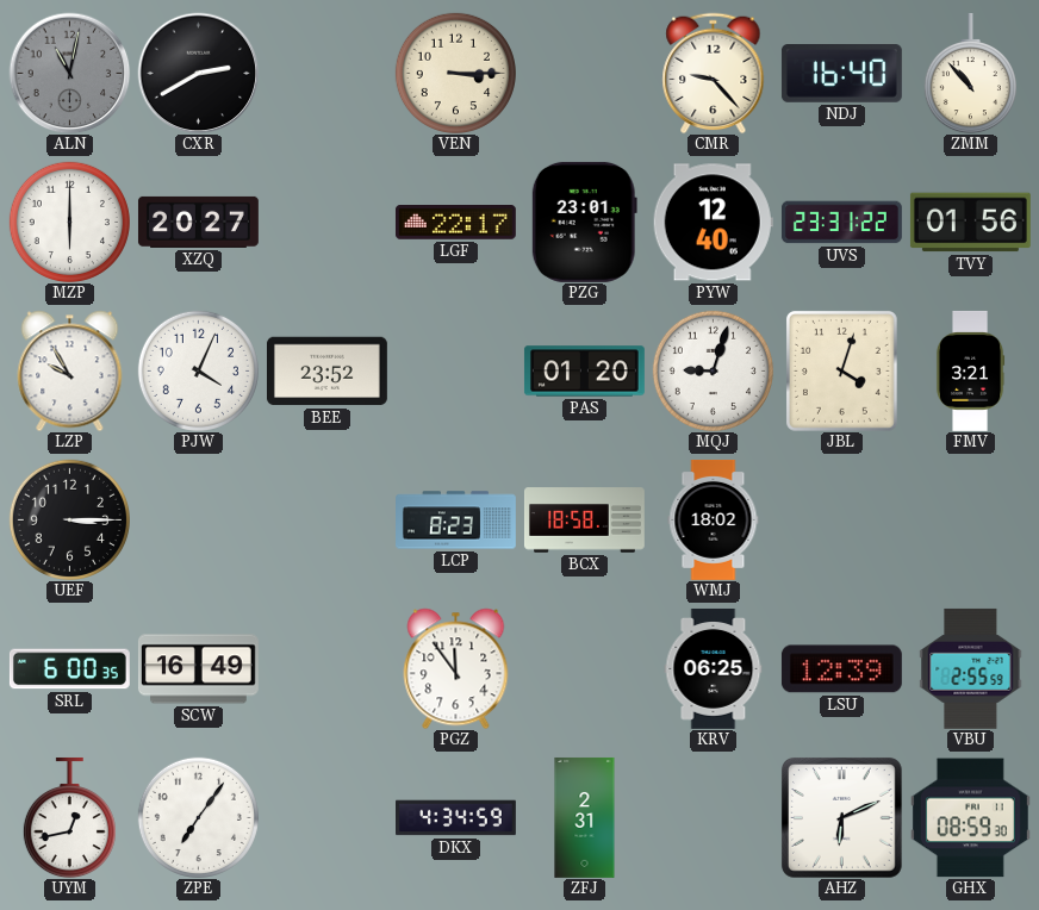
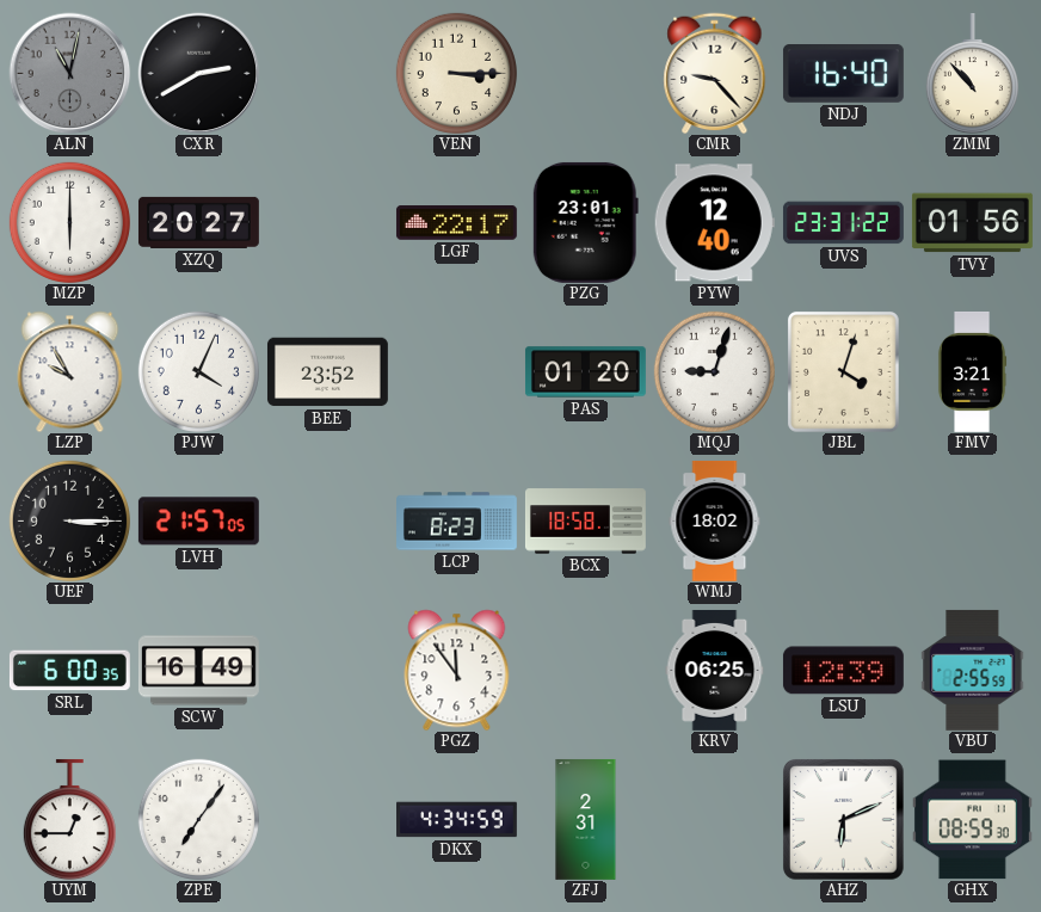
LVH: none -> 21:57
UYM: 12:43 -> 12:45
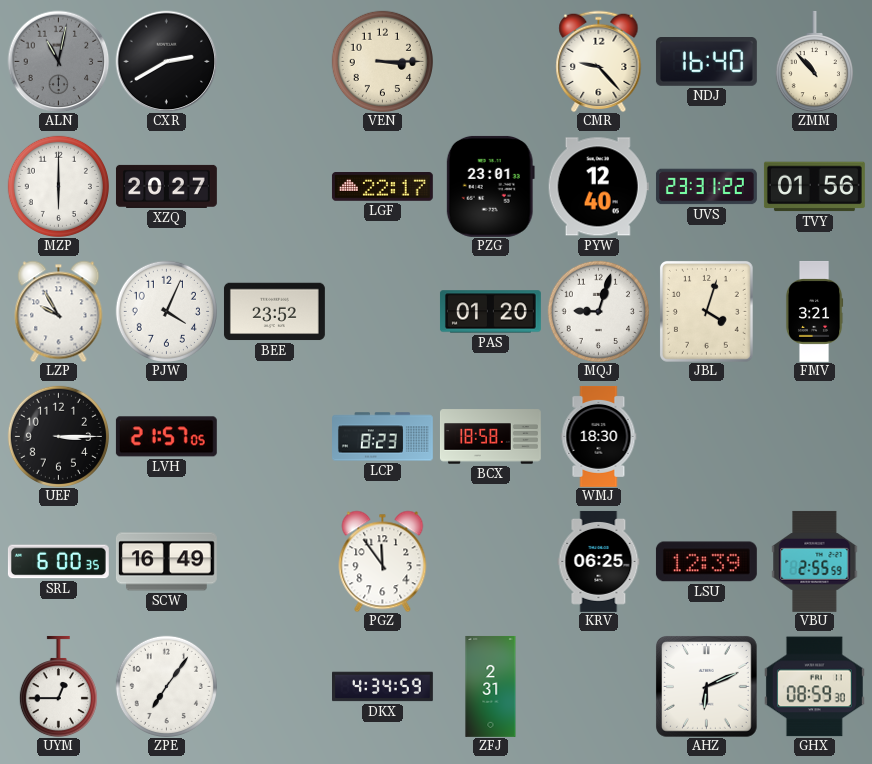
WMJ: 18:02 -> 18:30
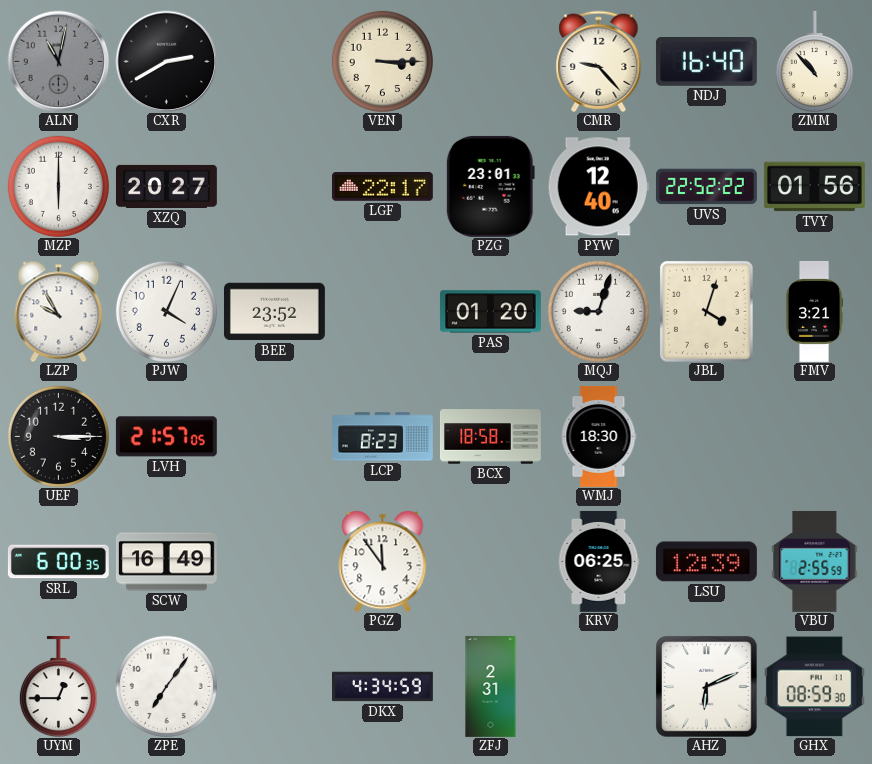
UVS: 23:31 -> 22:52
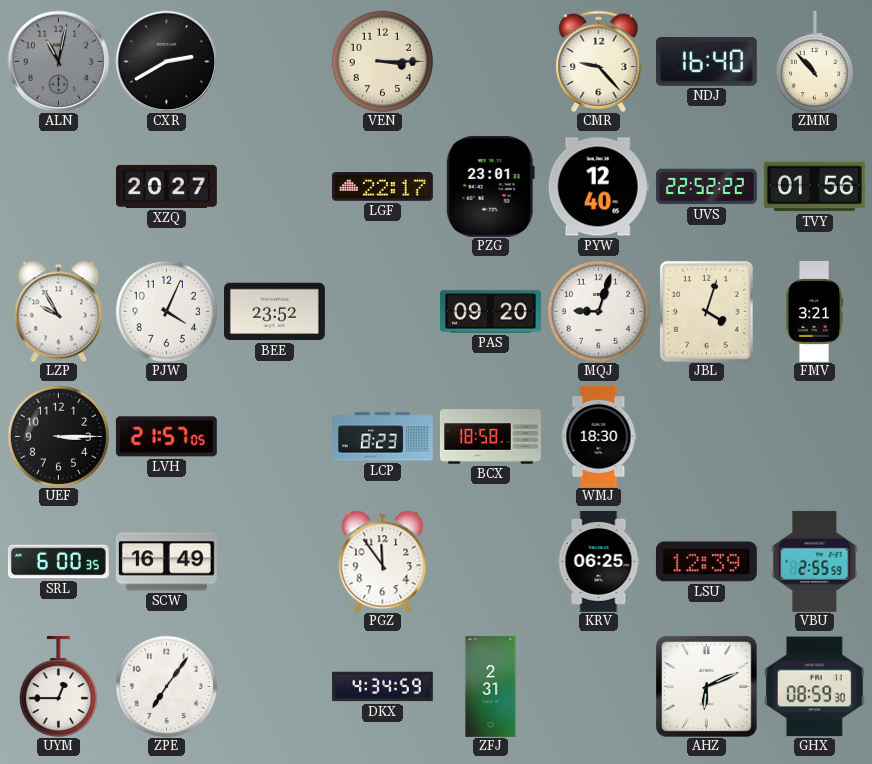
MZP: 6:00 -> none
PAS: 01:20 -> 09:20
